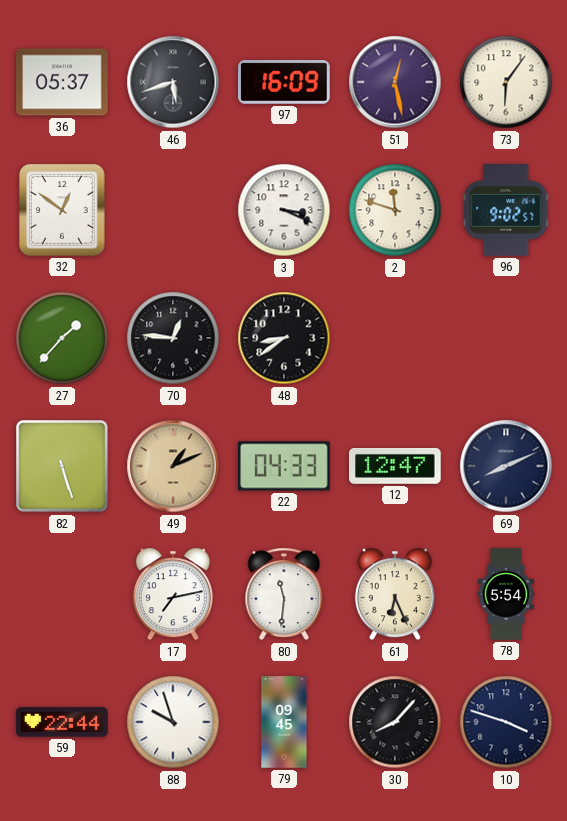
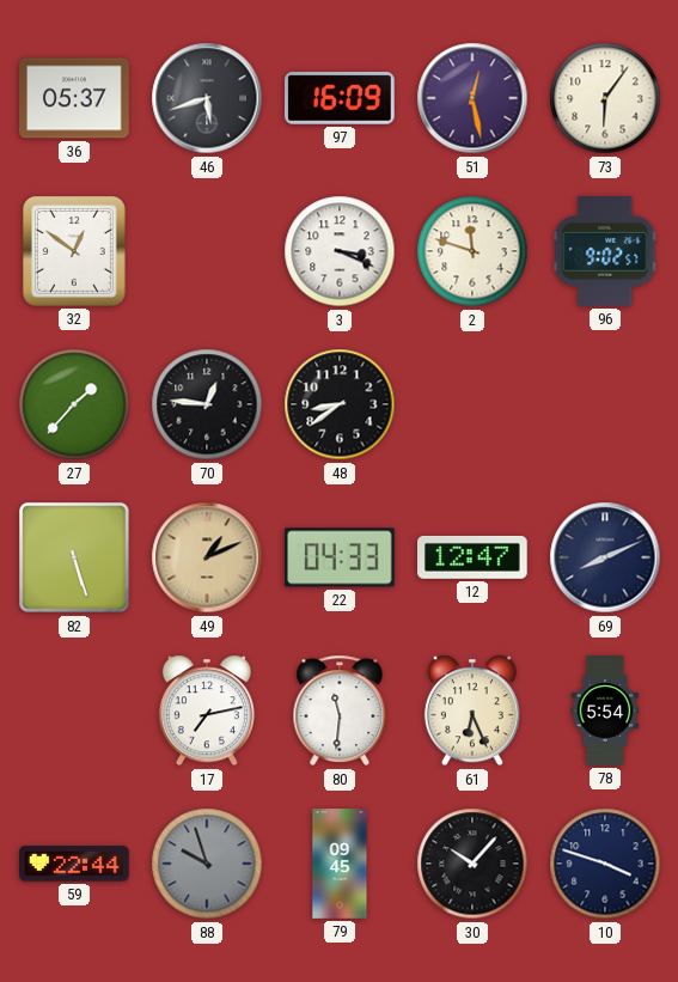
88 dial: white -> grey
30: 8:07 -> 10:07
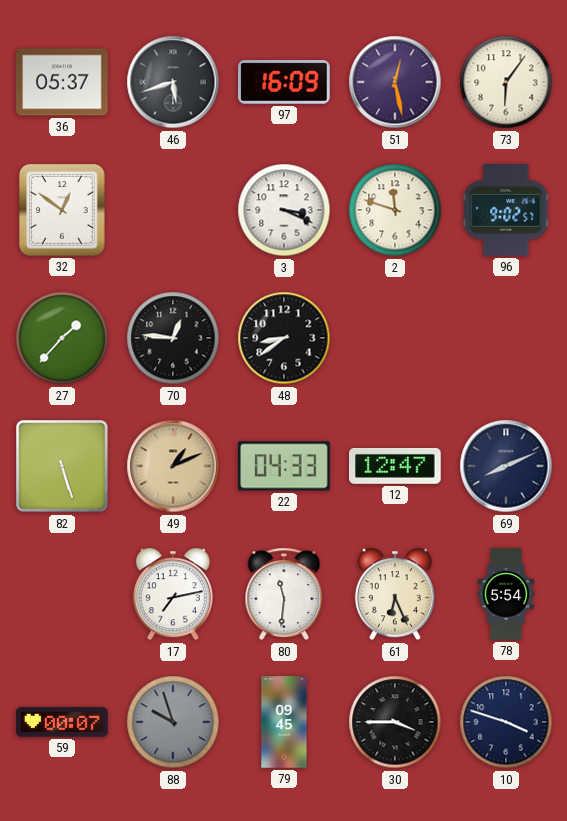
59: 22:44 -> 00:07
30: 10:07 -> 3:45
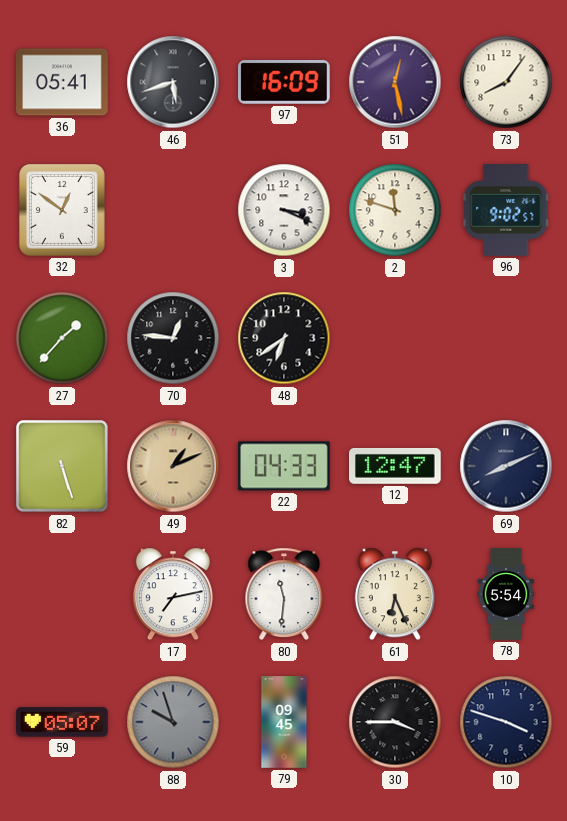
36: 05:37 -> 05:41
73: 6:06 -> 8:06
48: 8:39 -> 6:39
59: 00:07 -> 05:07
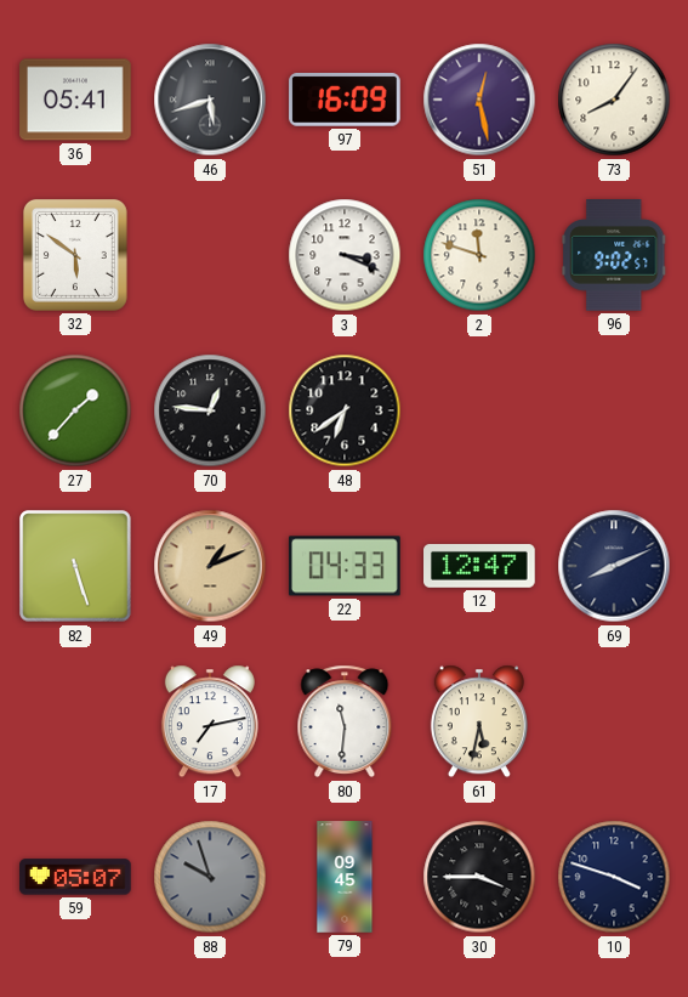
32: 12:51 -> 5:51
61: 6:26 -> 5:32
78: 5:54 -> none
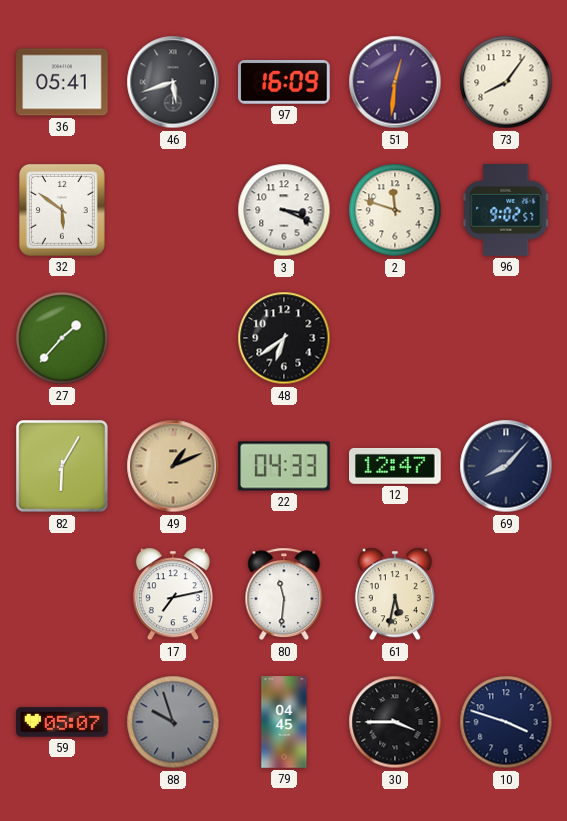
51: 12:28 -> 12:31
70: 12:46 -> none
82: 5:27 -> 6:05
69: 8:11 -> 8:07
79: 09:45 -> 04:45
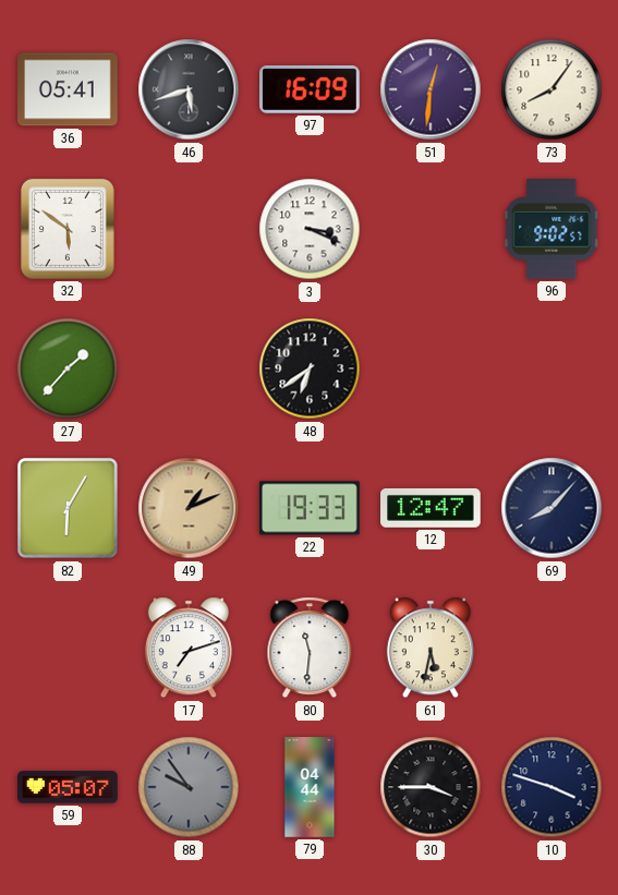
2: 11:48 -> none
22: 04:33 -> 19:33
17: 7:13 -> 7:12
88: 9:57 -> 9:54
79: 04:45 -> 04:44
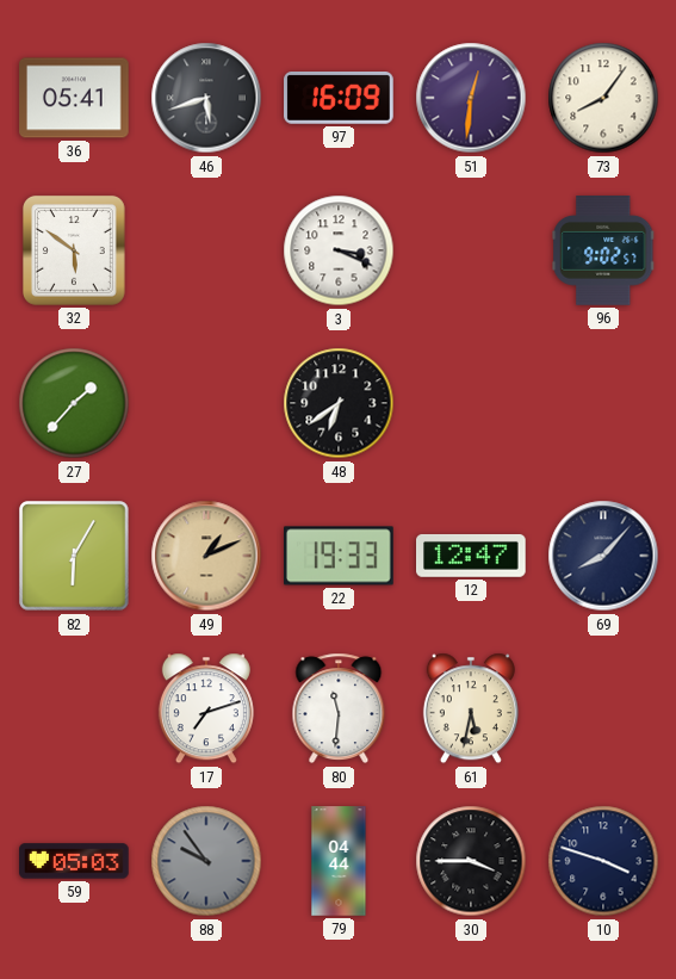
59: 05:07 -> 05:03
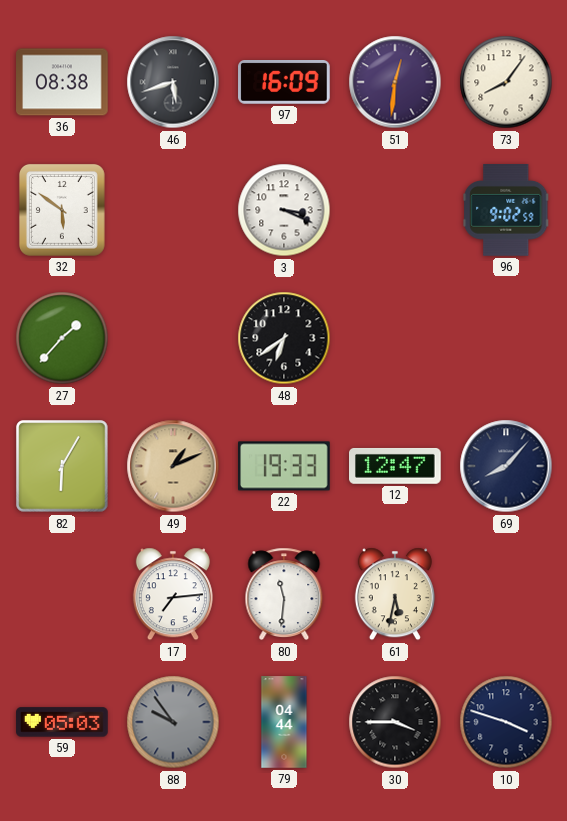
36: 05:41 -> 08:38
96: 9:02:57 -> 9:02:59
17: 7:12 -> 7:14
